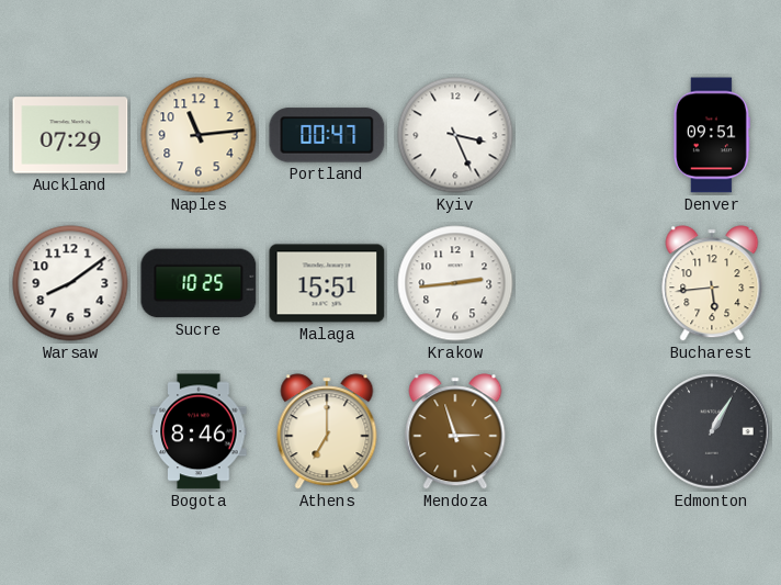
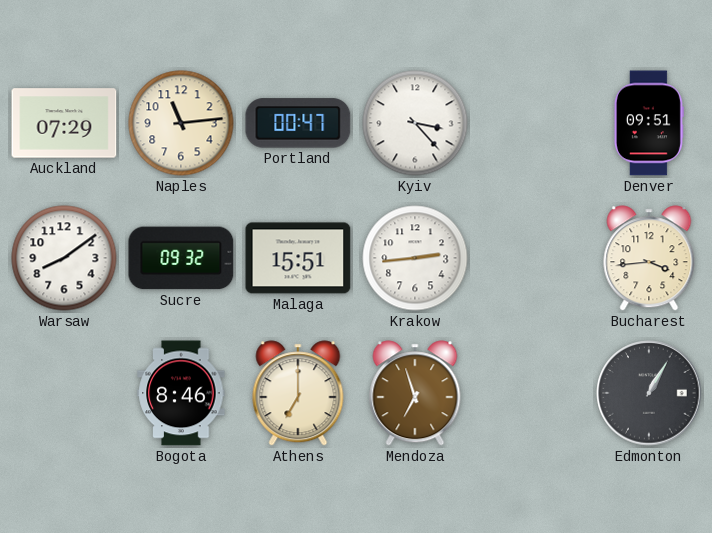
Kyiv: 3:26 -> 3:23
Sucre: 10:25 -> 09:32
Bucharest: 5:44 -> 3:44
Mendoza: 2:57 -> 6:57
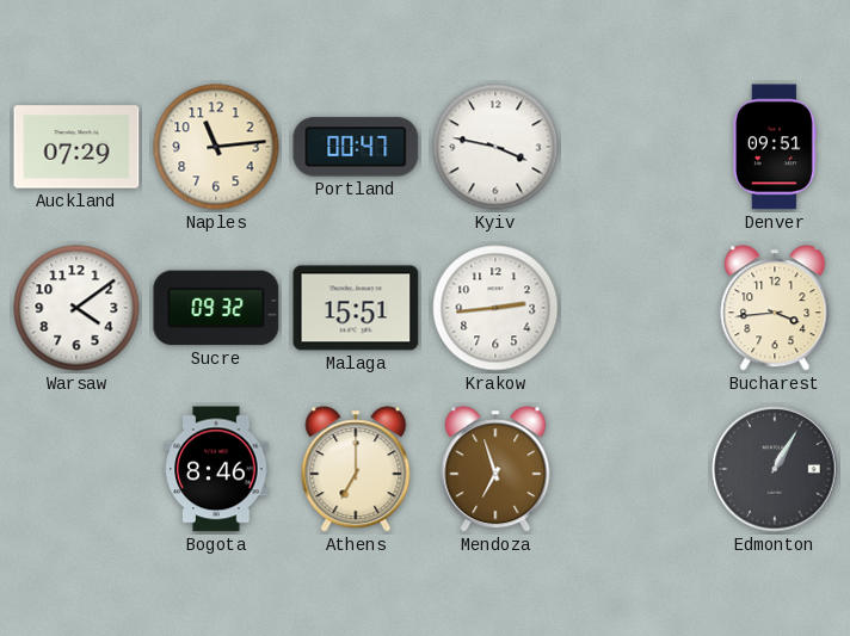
Kyiv: 3:23 -> 3:47
Warsaw: 8:09 -> 4:09
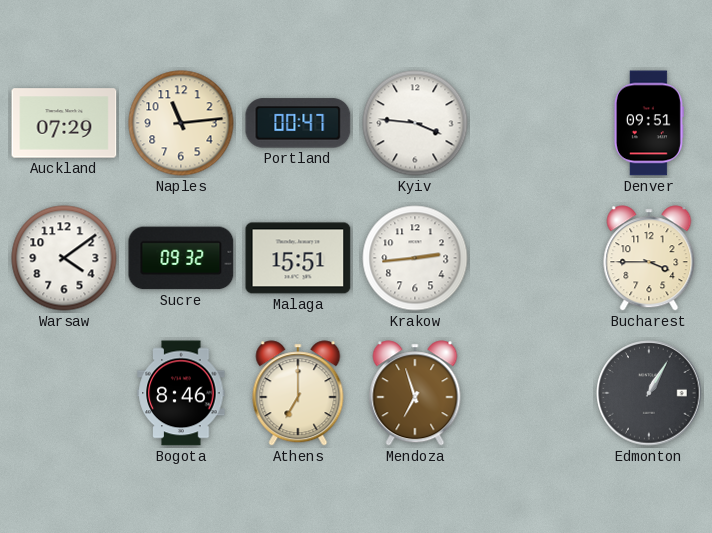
Kyiv: 3:47 -> 3:46
Bucharest: 3:44 -> 3:45
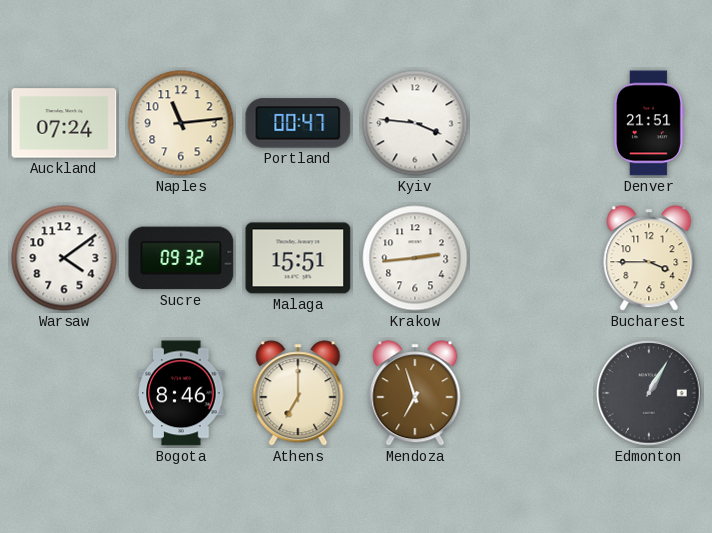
Auckland: 07:29 -> 07:24
Denver: 09:51 -> 21:51
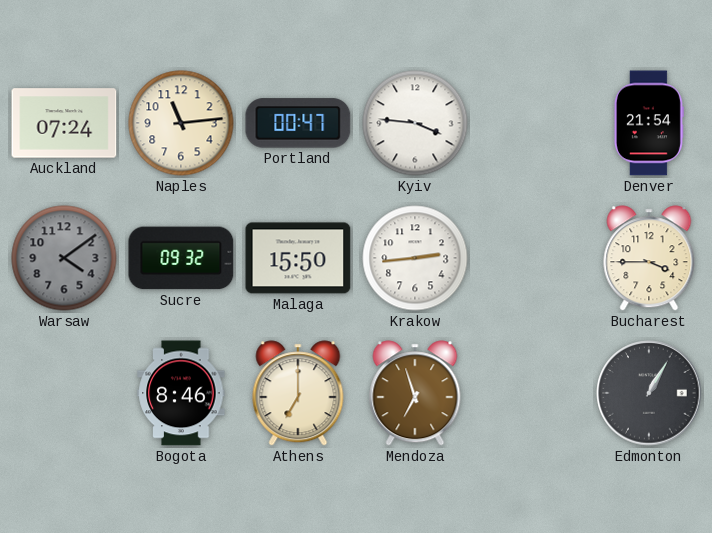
Denver: 21:51 -> 21:54
Warsaw dial: white -> grey
Malaga: 15:51 -> 15:50
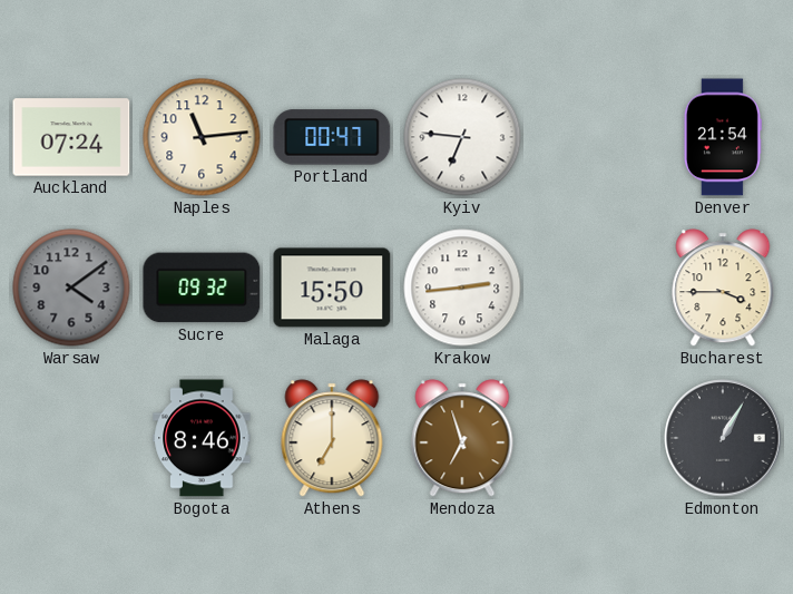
Kyiv: 3:46 -> 6:46
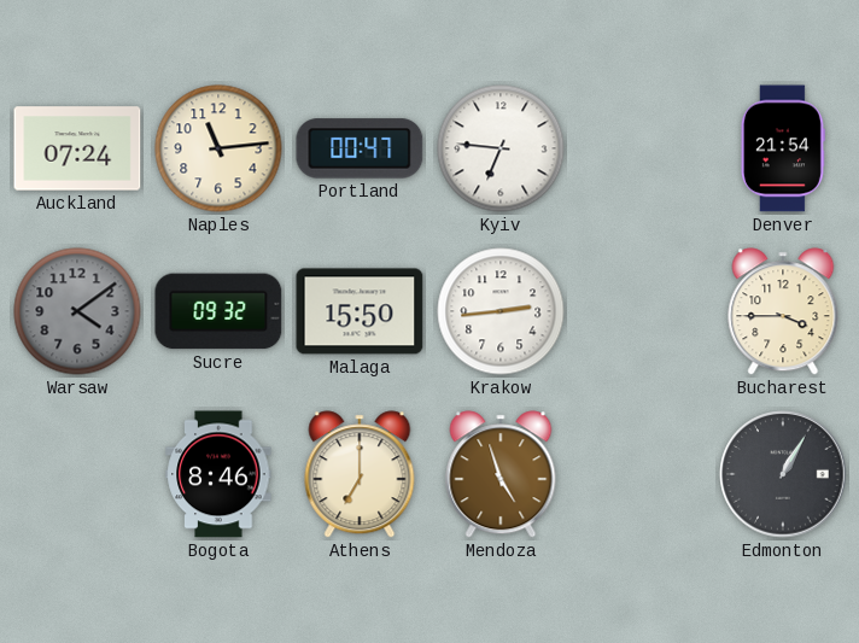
Mendoza: 6:57 -> 4:57
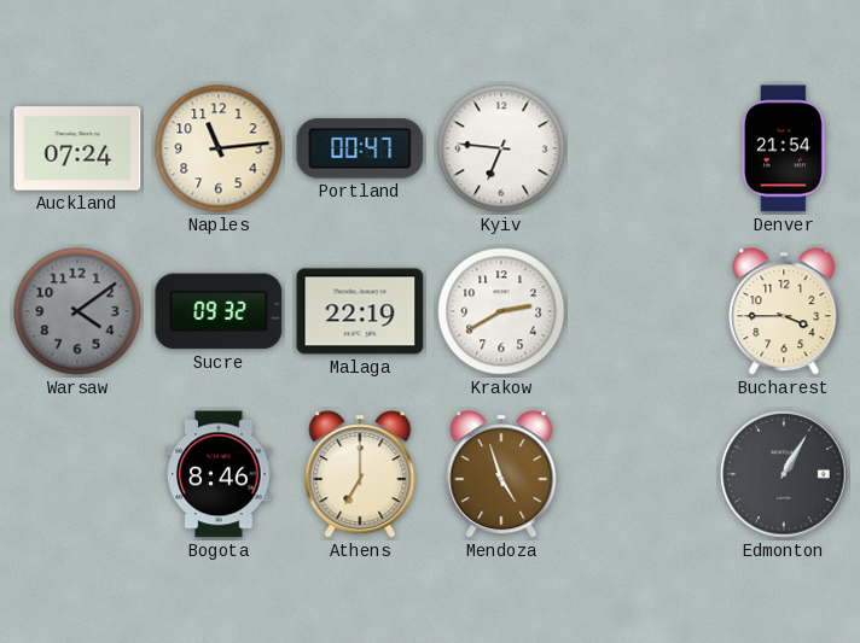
Malaga: 15:50 -> 22:19
Krakow: 2:44 -> 2:40
